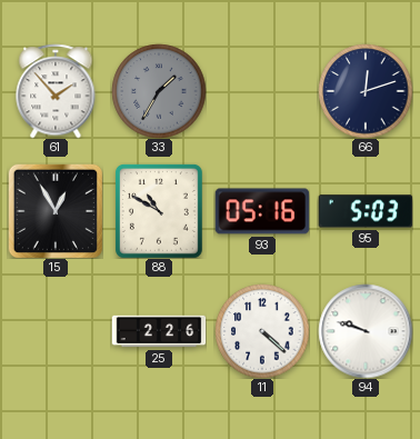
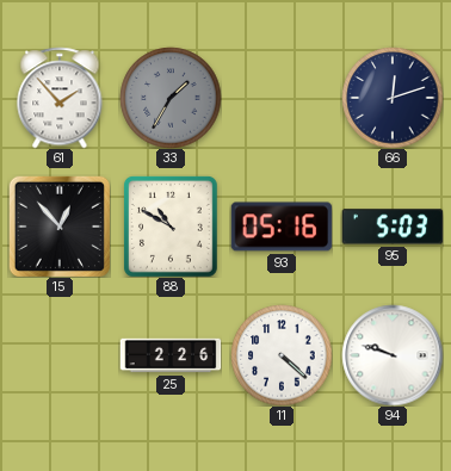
15: 12:55 -> 12:53
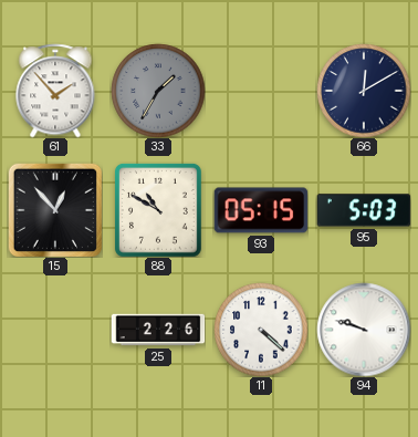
66: 12:12 -> 12:10
93: 05:16 -> 05:15
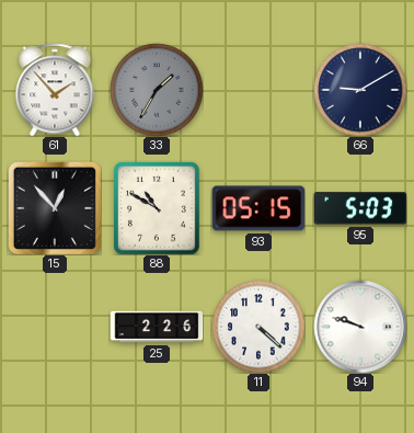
66: 12:10 -> 9:10
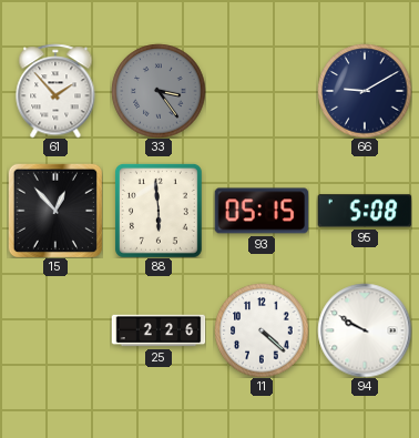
33: 1:35 -> 3:24
88: 10:50 -> 5:59
95: 5:03 -> 5:08
94: 9:48 -> 9:50
